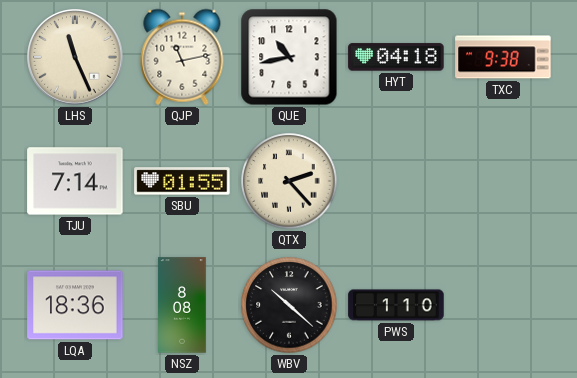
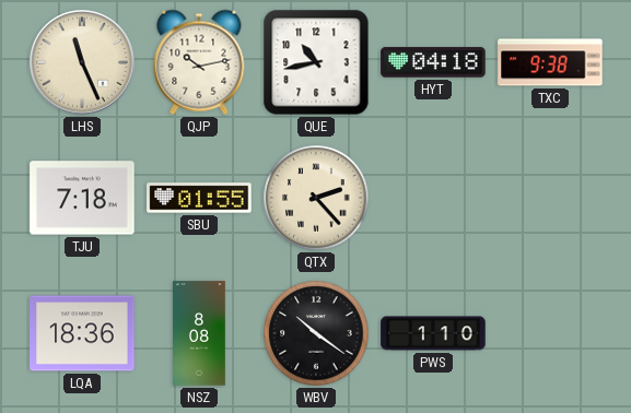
QJP: 11:13 -> 10:13
TJU: 7:14 -> 7:18
WBV: 10:22 -> 10:21
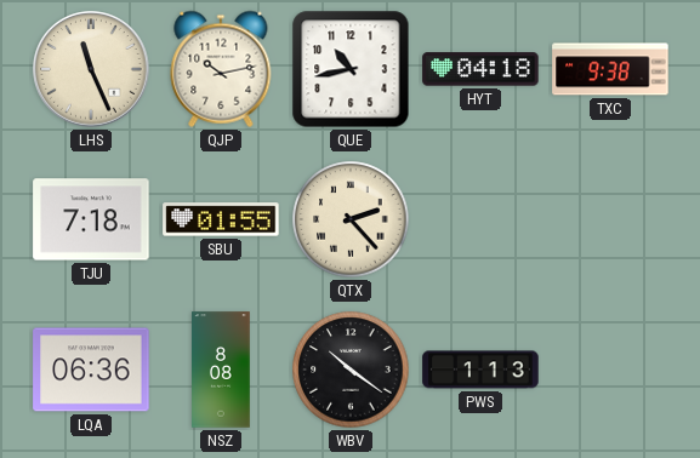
LQA: 18:36 -> 06:36
PWS: 1:10 -> 1:13
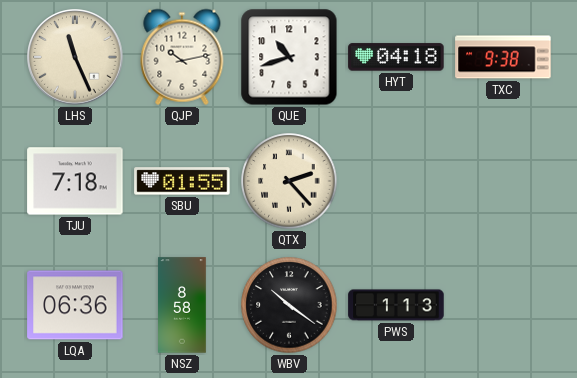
QUE: 10:43 -> 10:42
NSZ: 8:08 -> 8:58
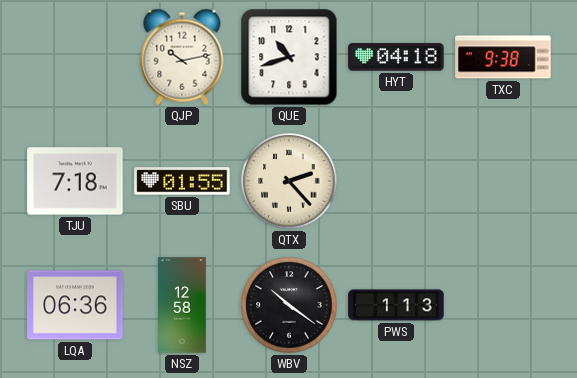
LHS: 11:26 -> none
NSZ: 8:58 -> 12:58
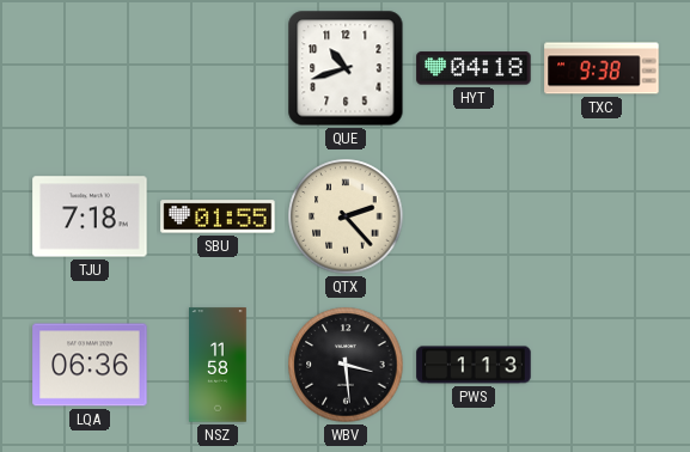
QJP: 10:13 -> none
NSZ: 12:58 -> 11:58
WBV: 10:21 -> 3:29
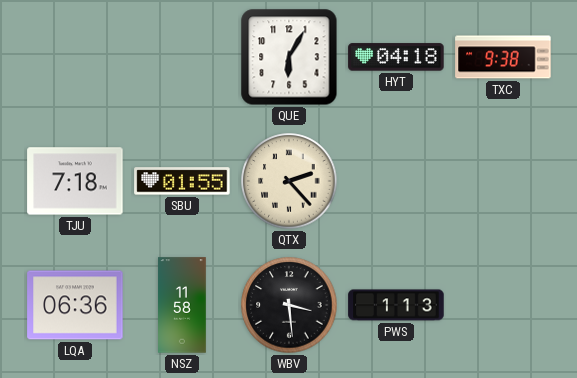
QUE: 10:42 -> 6:05
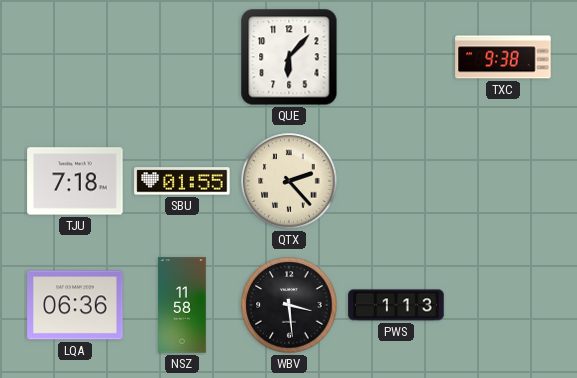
QUE: 6:05 -> 6:07
HYT: 04:18 -> none
